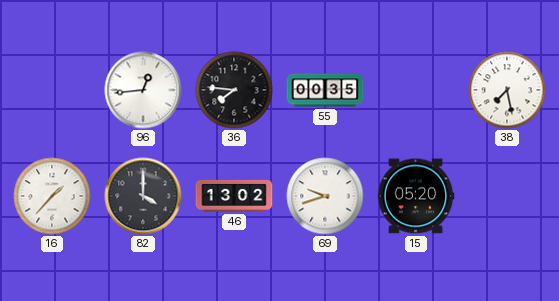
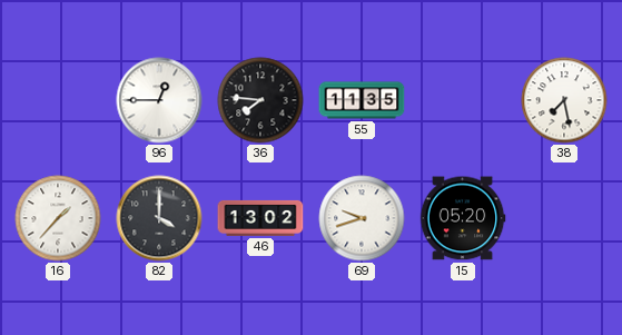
96: 12:44 -> 12:45
55: 00:35 -> 11:35
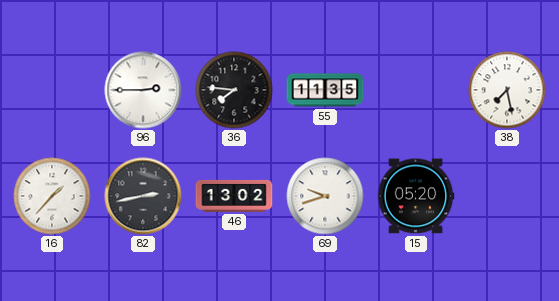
96: 12:45 -> 2:45
82: 4:00 -> 2:43
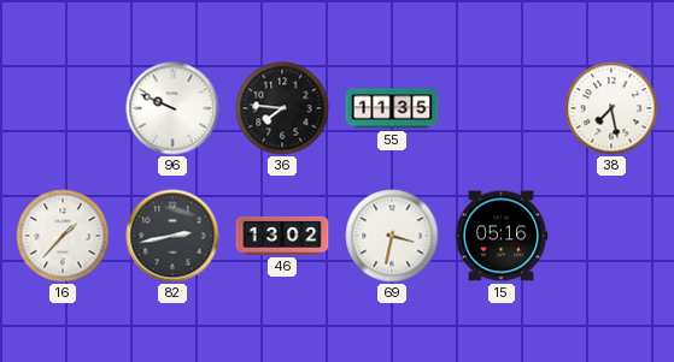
96: 2:45 -> 9:49
69: 9:42 -> 3:32
15: 05:20 -> 05:16
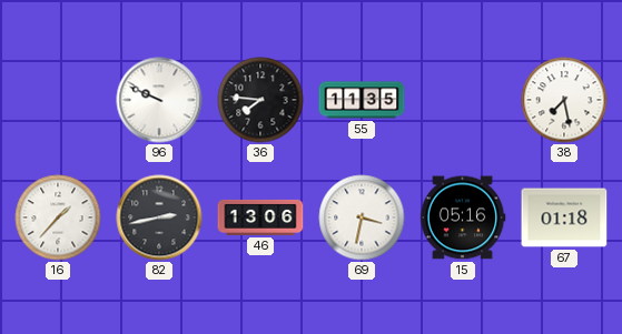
46: 13:02 -> 13:06
67: none -> 01:18
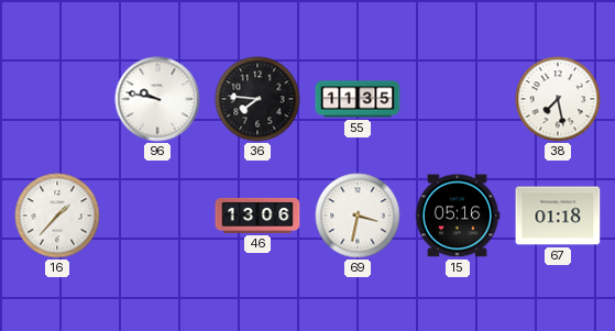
96: 9:49 -> 9:47
82: 2:43 -> none
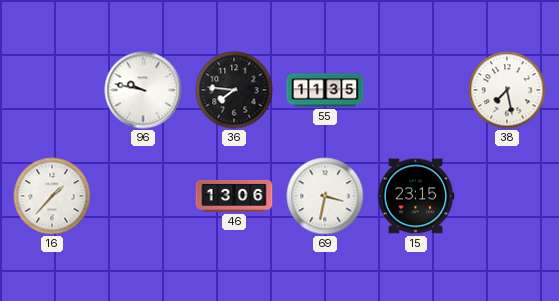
15: 05:16 -> 23:15
67: 01:18 -> none
